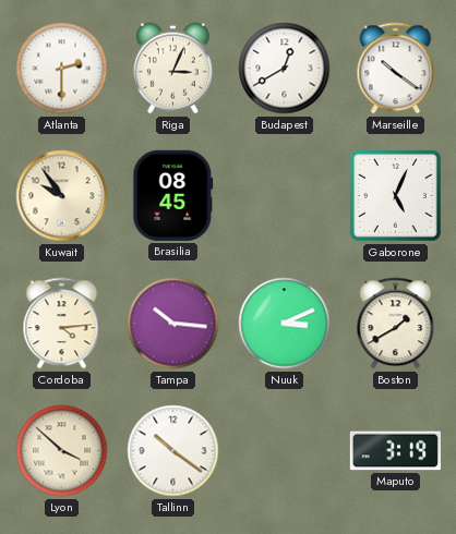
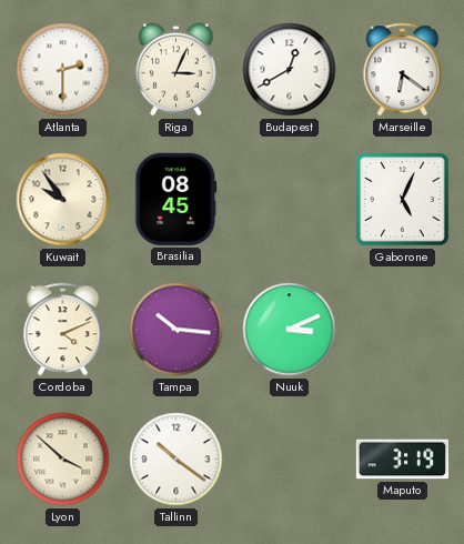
Marseille: 10:21 -> 6:21
Cordoba: 4:14 -> 4:11
Boston: 1:40 -> none
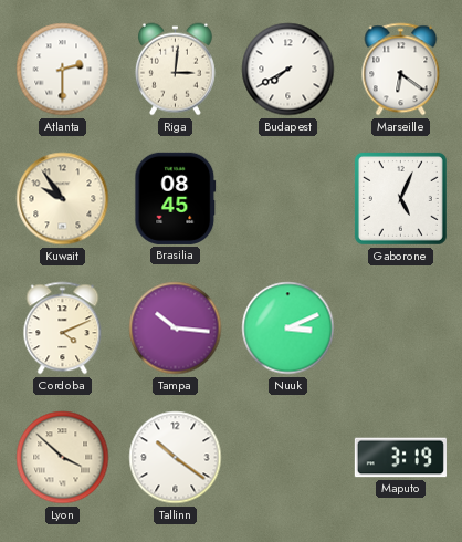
Riga: 3:04 -> 3:01
Budapest: 12:40 -> 7:40
